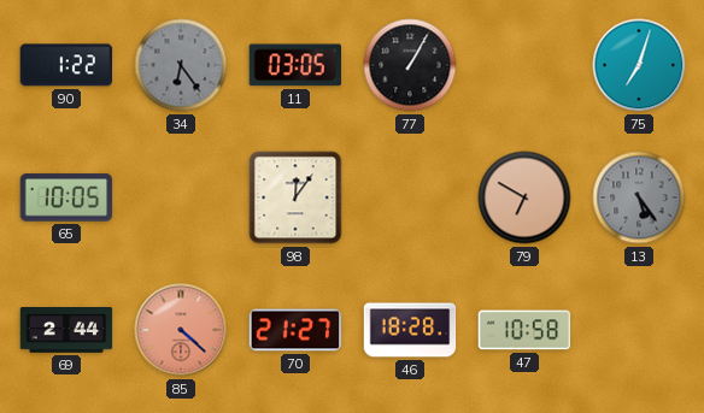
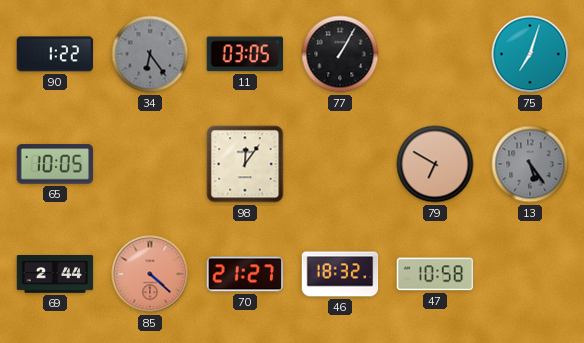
46: 18:28 -> 18:32
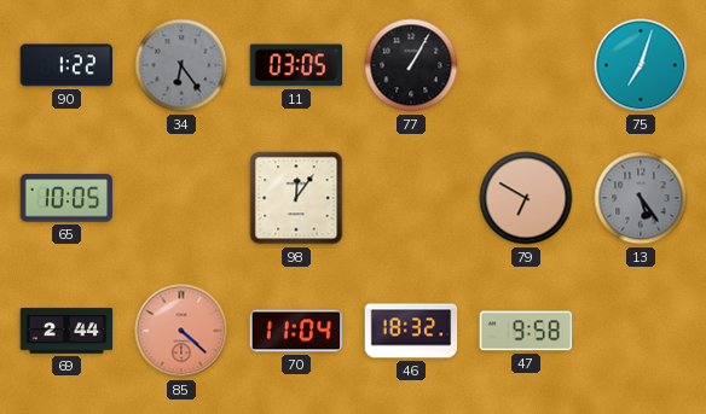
70: 21:27 -> 11:04
47: 10:58 -> 9:58
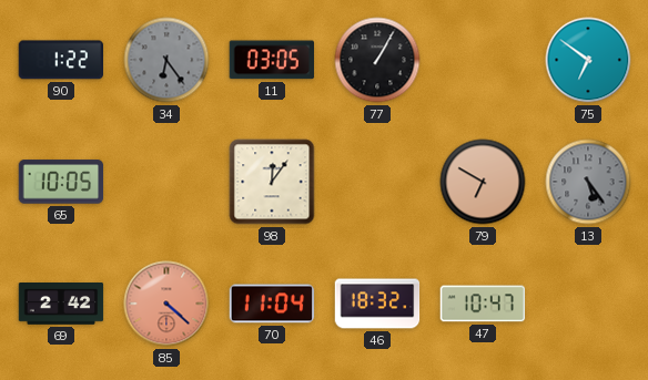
75: 7:03 -> 6:51
69: 2:44 -> 2:42
47: 9:58 -> 10:47
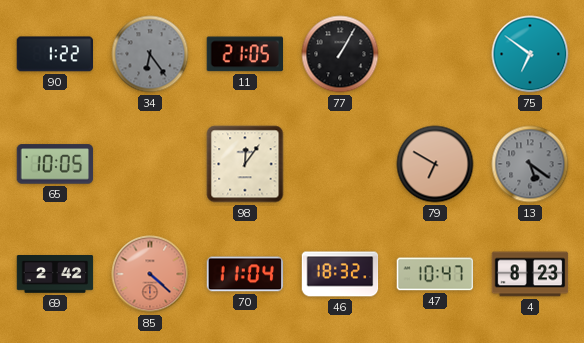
11: 03:05 -> 21:05
13: 5:24 -> 5:21
4: none -> 8:23
